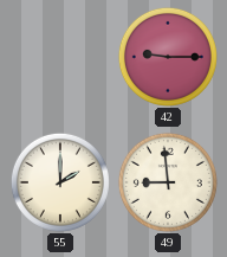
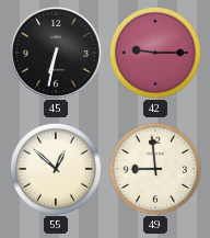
45: none -> 6:32
55: 2:00 -> 12:52
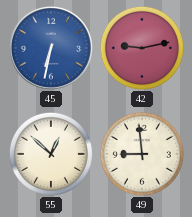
45 dial: black -> blue
42: 9:15 -> 9:13
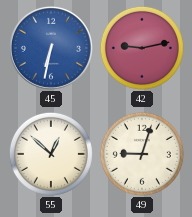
49: 8:59 -> 9:03
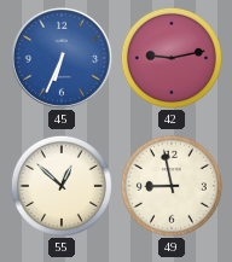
45: 6:32 -> 6:34
49: 9:03 -> 8:58
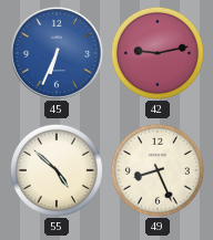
55: 12:52 -> 4:52
49: 8:58 -> 8:26
